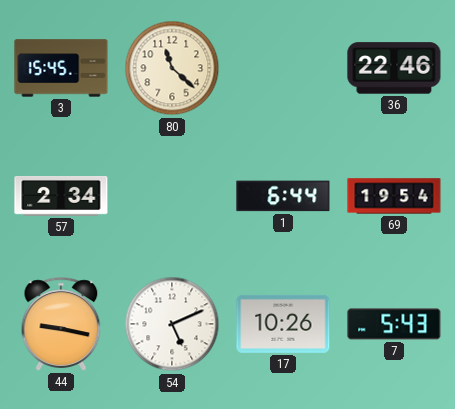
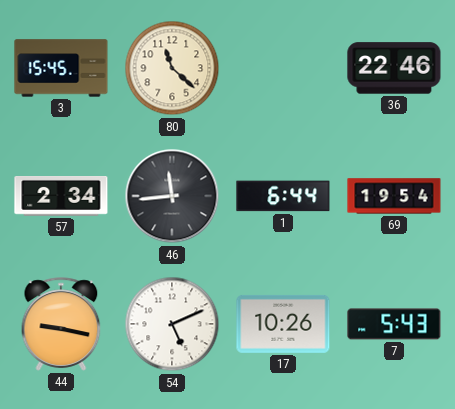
46: none -> 11:44
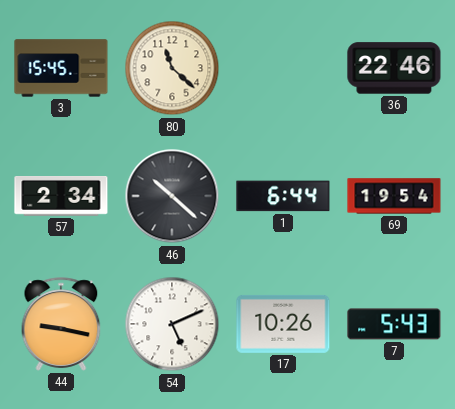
46: 11:44 -> 10:22
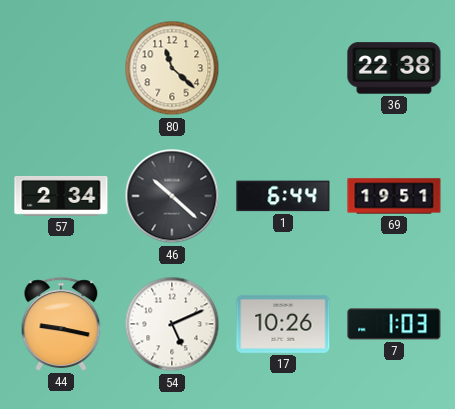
3: 15:45 -> none
36: 22:46 -> 22:38
69: 19:54 -> 19:51
7: 5:43 -> 1:03
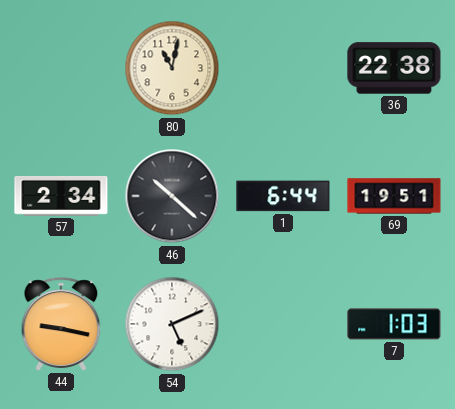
80: 11:22 -> 11:02
17: 10:26 -> none
